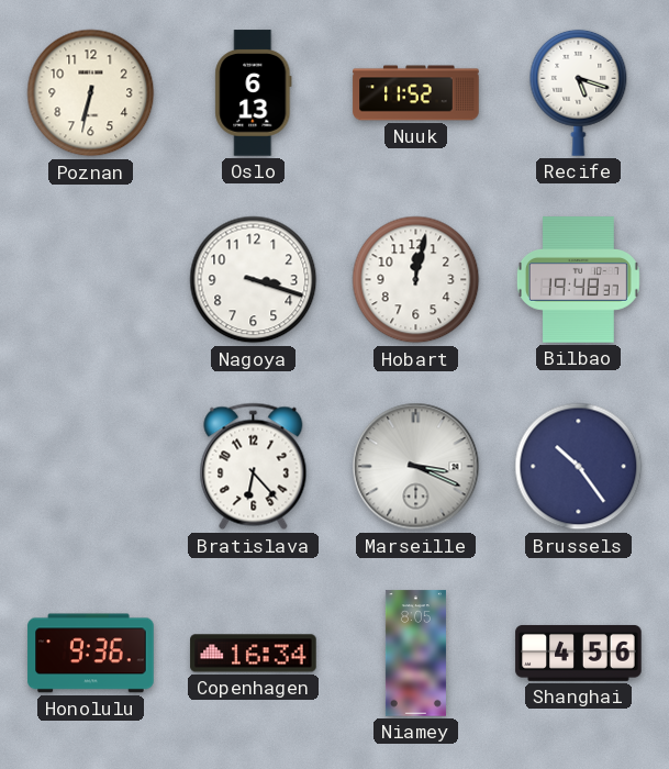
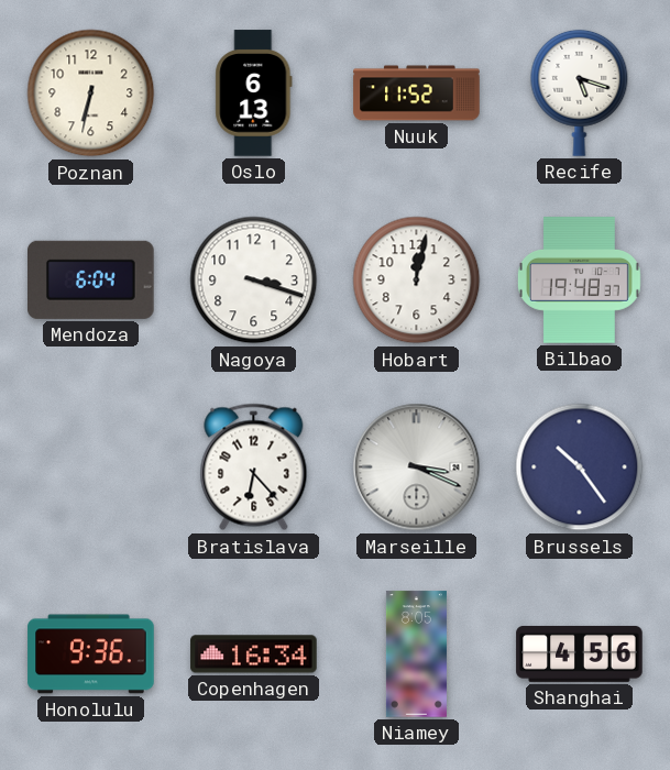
Mendoza: none -> 6:04
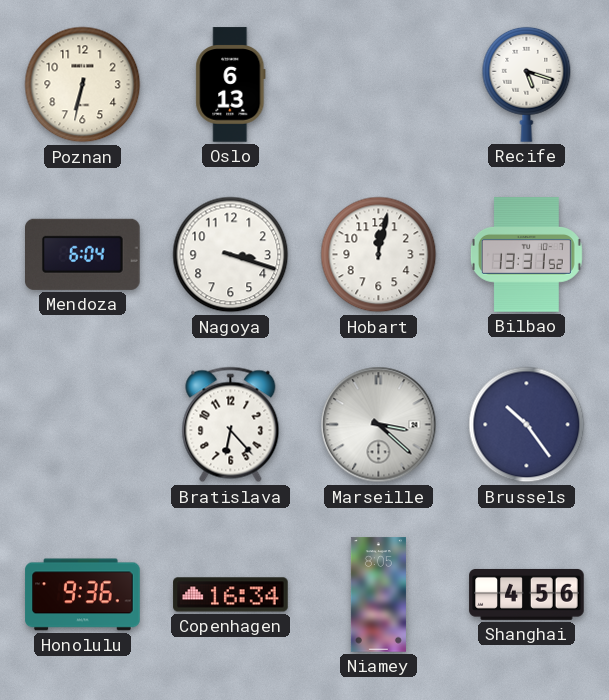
Nuuk: 11:52 -> none
Bilbao: 19:48 -> 13:31
Marseille: 3:19 -> 3:22
